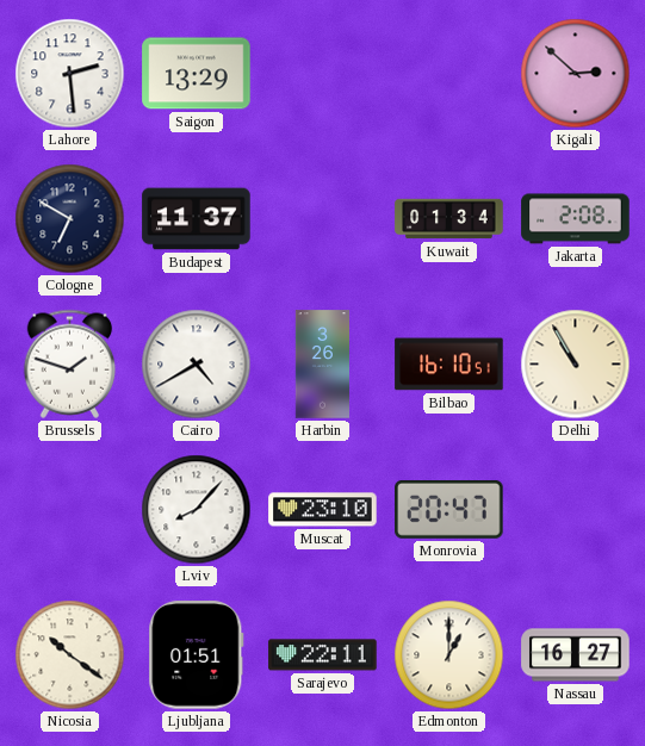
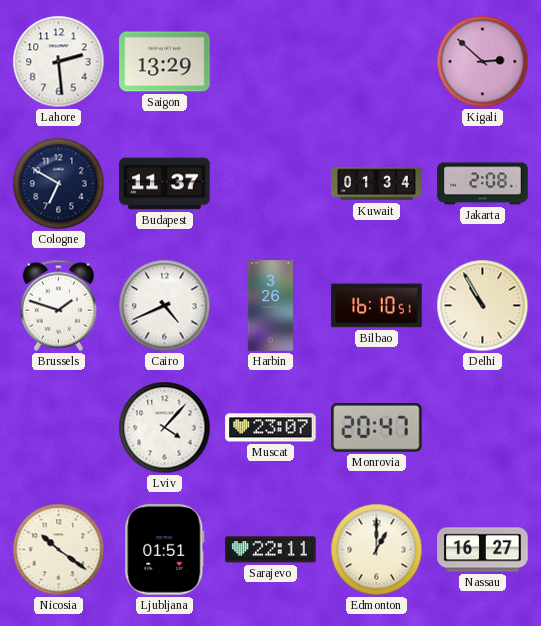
Cairo: 4:40 -> 4:41
Lviv: 8:07 -> 4:07
Muscat: 23:10 -> 23:07
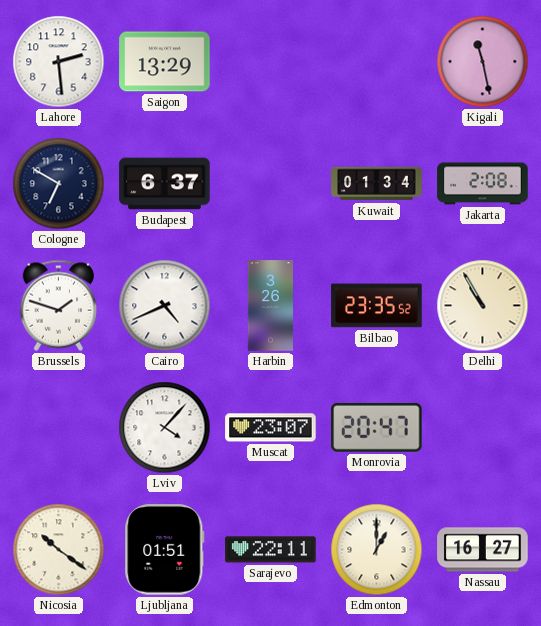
Kigali: 2:52 -> 11:28
Budapest: 11:37 -> 6:37
Bilbao: 16:10 -> 23:35
